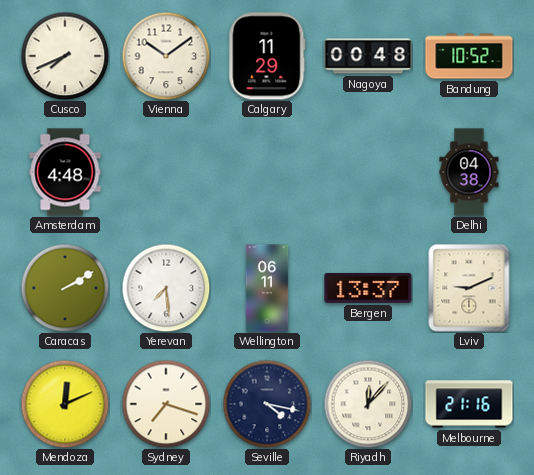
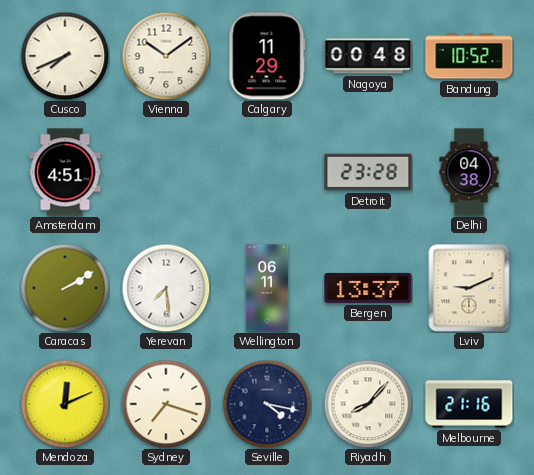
Amsterdam: 4:48 -> 4:51
Detroit: none -> 23:28
Riyadh: 12:07 -> 8:07
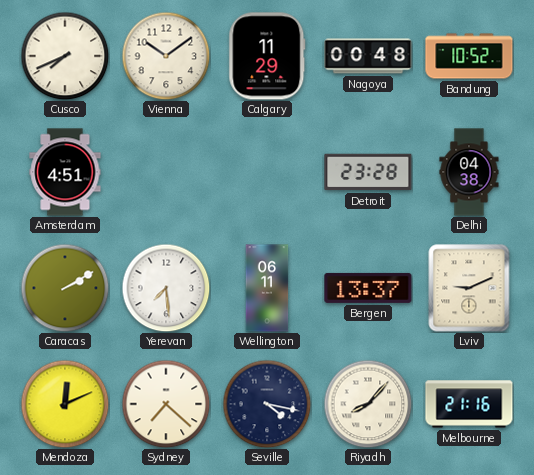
Sydney: 7:18 -> 7:22
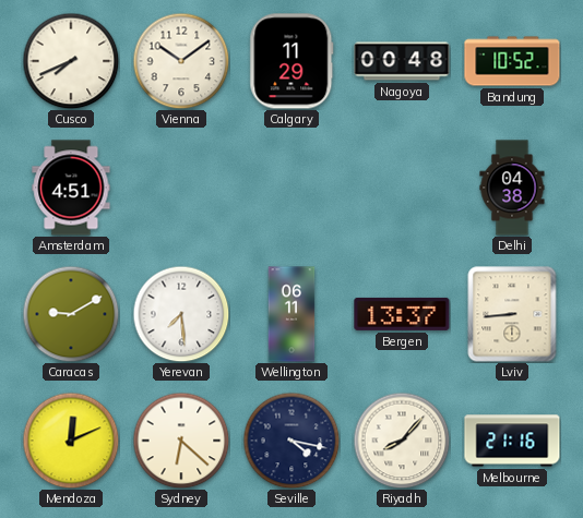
Detroit: 23:28 -> none
Caracas: 2:10 -> 9:10
Lviv: 9:11 -> 8:44
Sydney: 7:22 -> 6:22
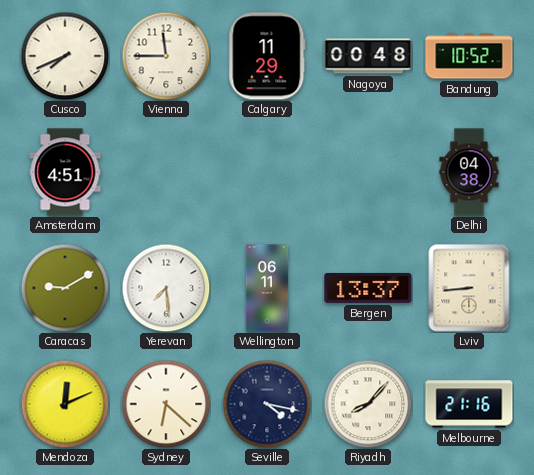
Vienna: 10:09 -> 11:45
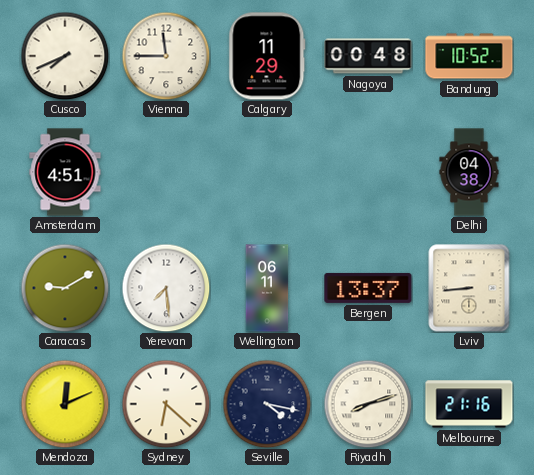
Riyadh: 8:07 -> 8:12
